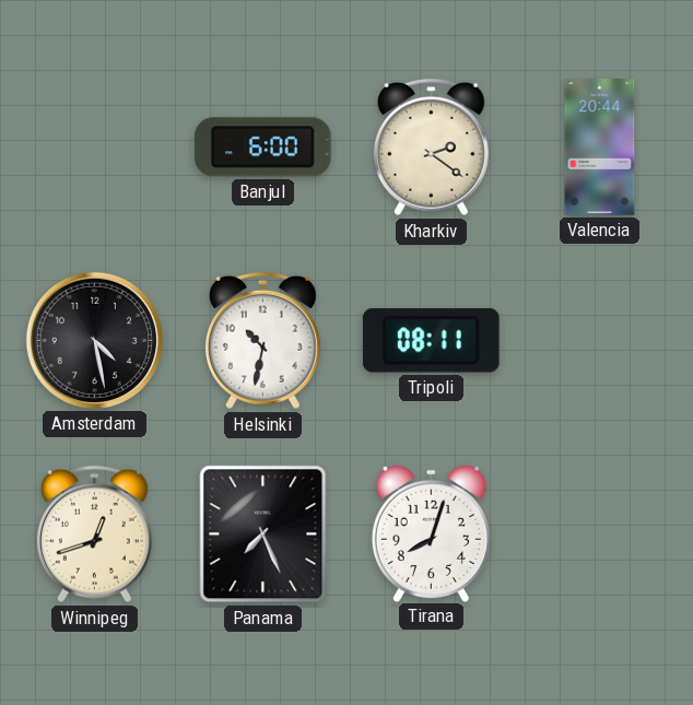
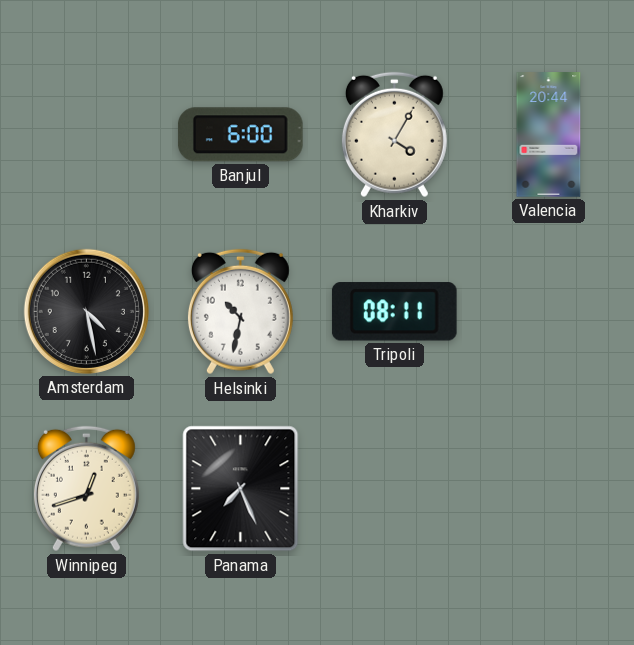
Kharkiv: 2:21 -> 4:05
Tirana: 8:03 -> none
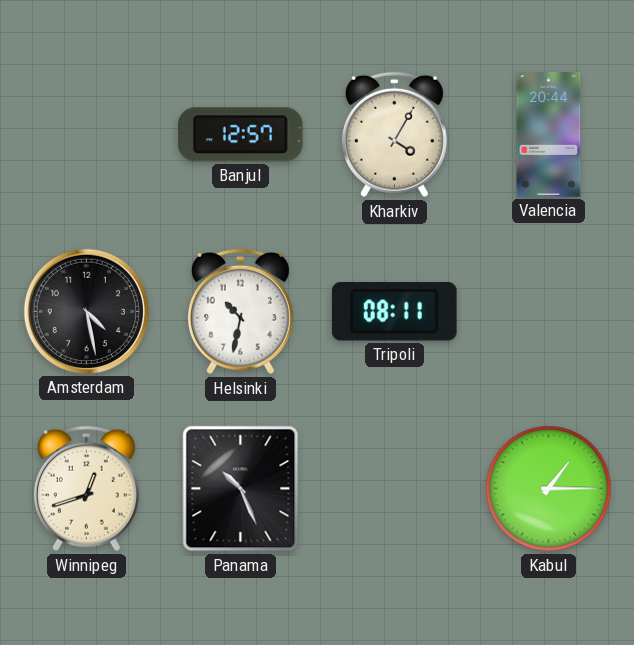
Banjul: 6:00 -> 12:57
Panama: 7:26 -> 10:26
Kabul: none -> 1:15
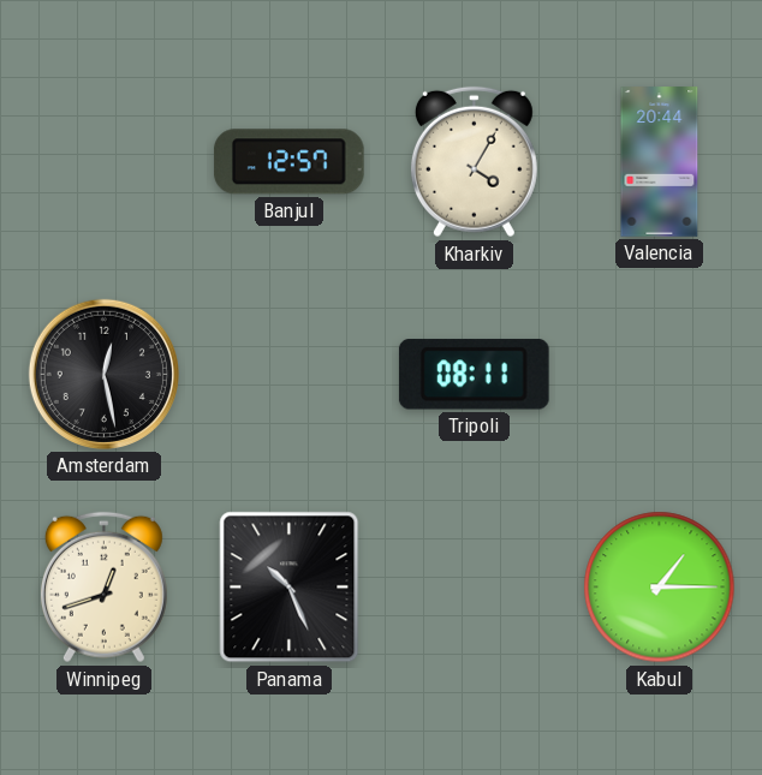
Amsterdam: 4:28 -> 12:28
Helsinki: 10:32 -> none
